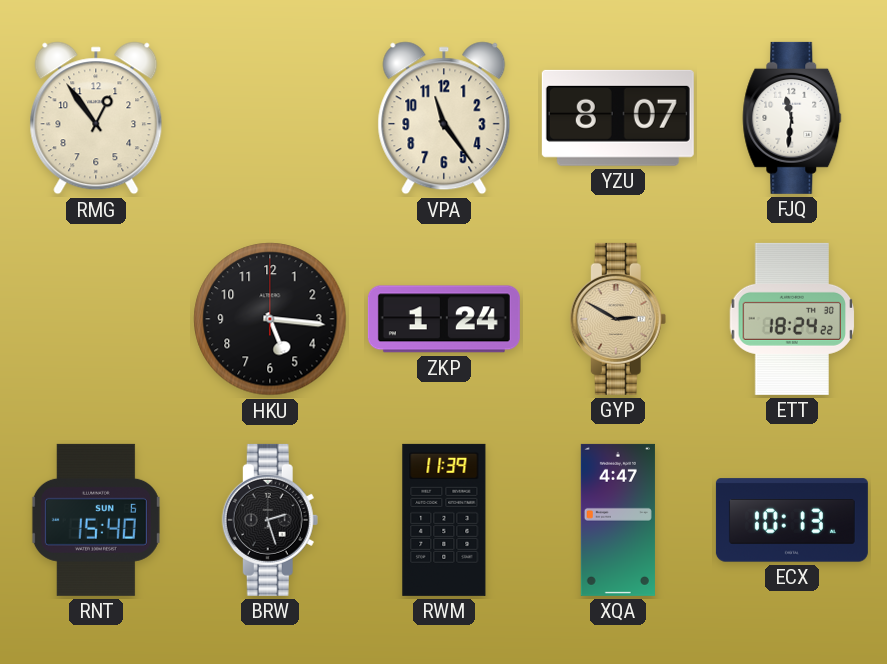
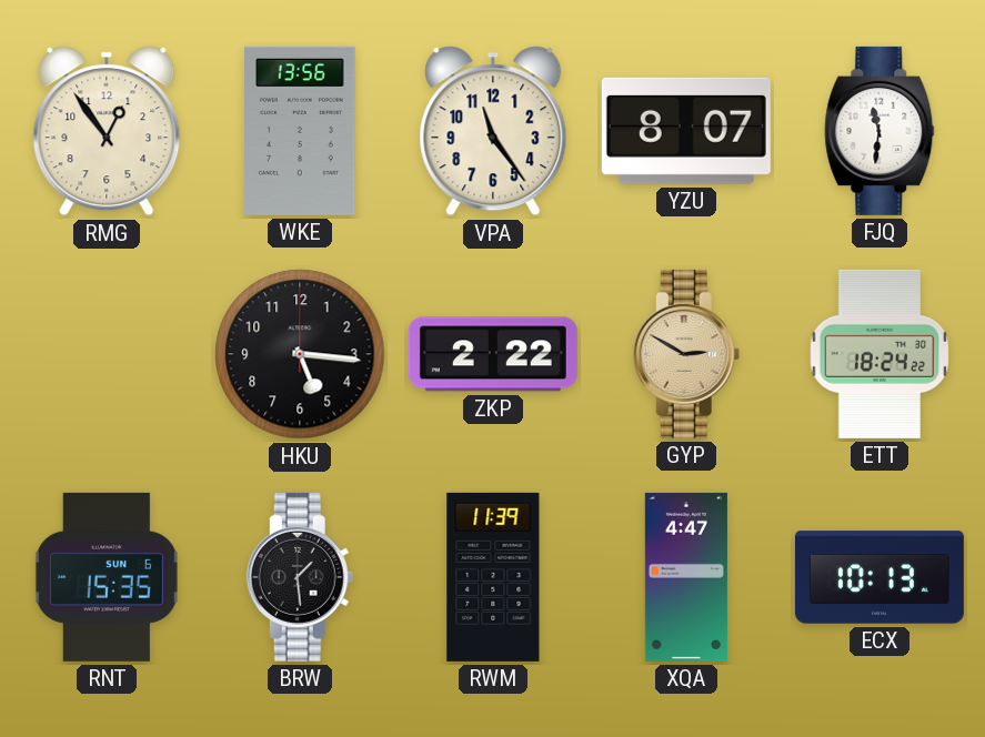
WKE: none -> 13:56
ZKP: 1:24 -> 2:22
RNT: 15:40 -> 15:35
BRW: 2:27 -> 1:29
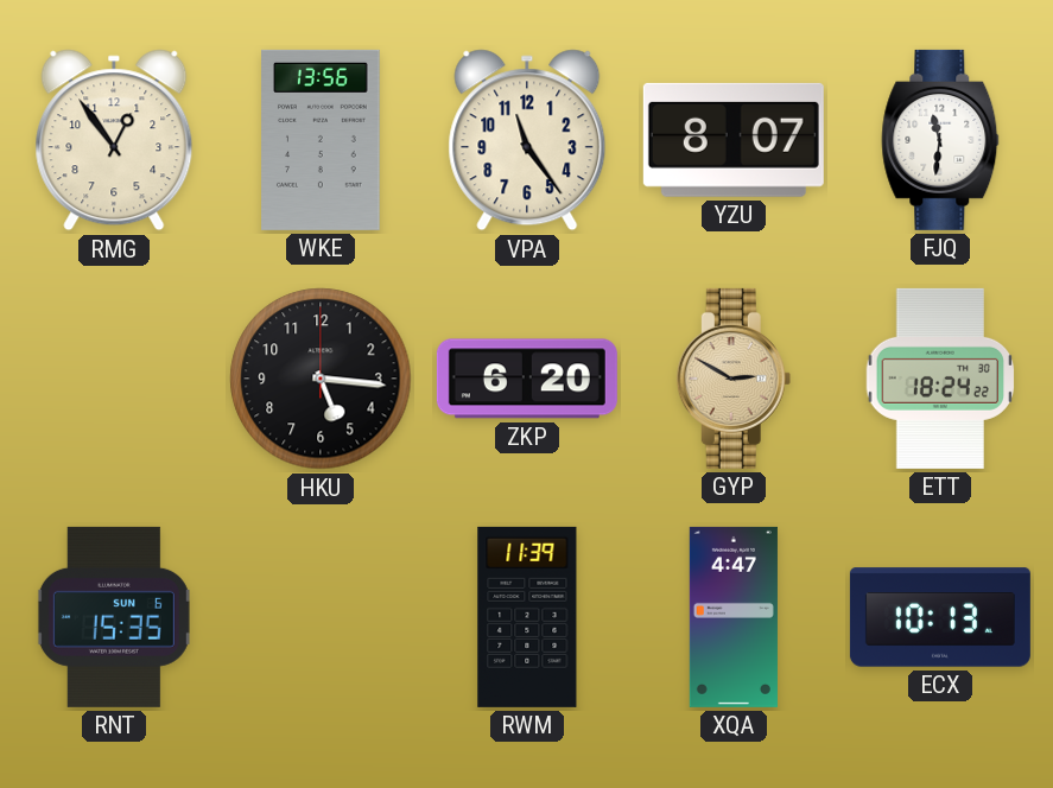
ZKP: 2:22 -> 6:20
BRW: 1:29 -> none
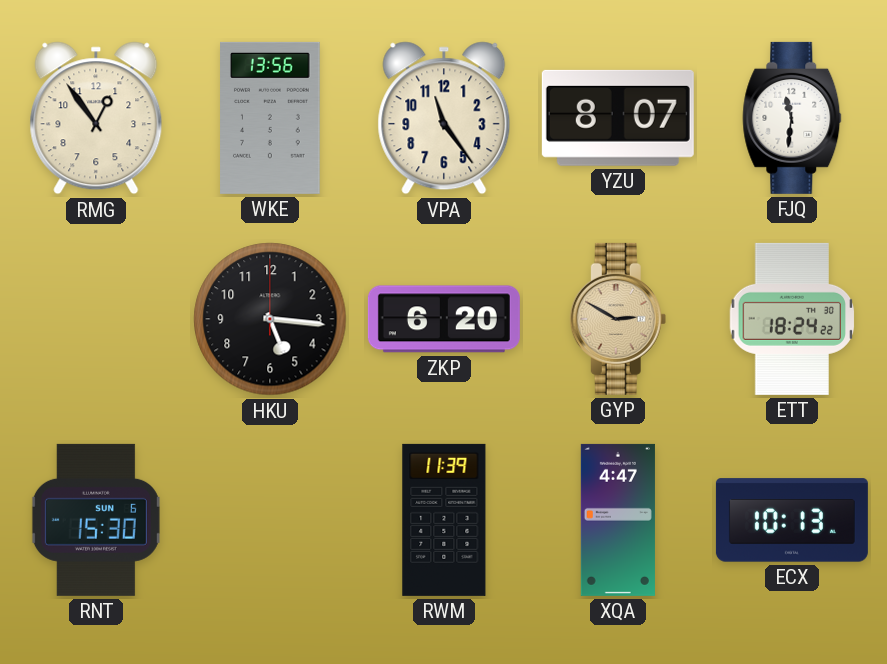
RNT: 15:35 -> 15:30
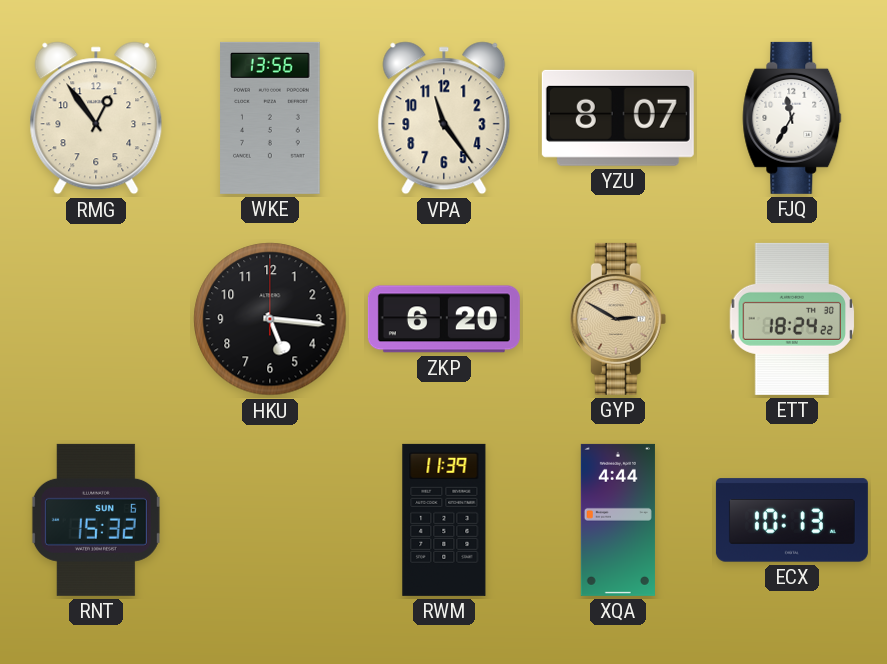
FJQ: 11:31 -> 11:35
RNT: 15:30 -> 15:32
XQA: 4:47 -> 4:44
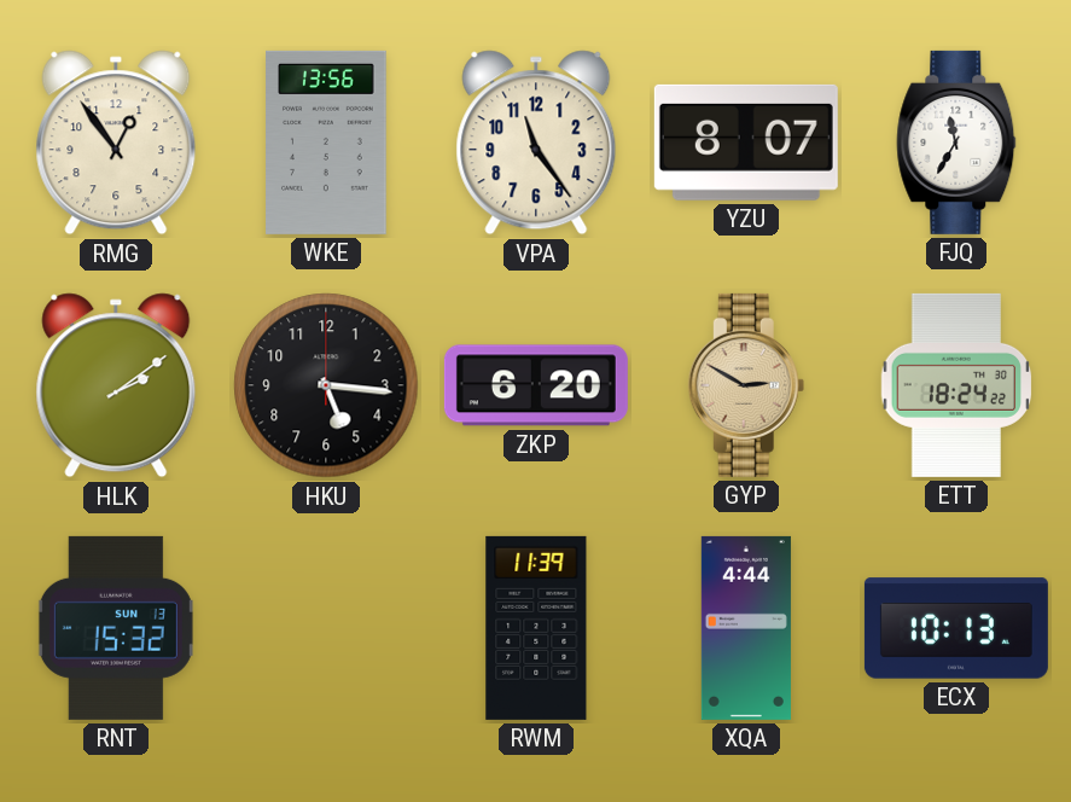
HLK: none -> 2:09
RNT date: SUN 6 -> SUN 13
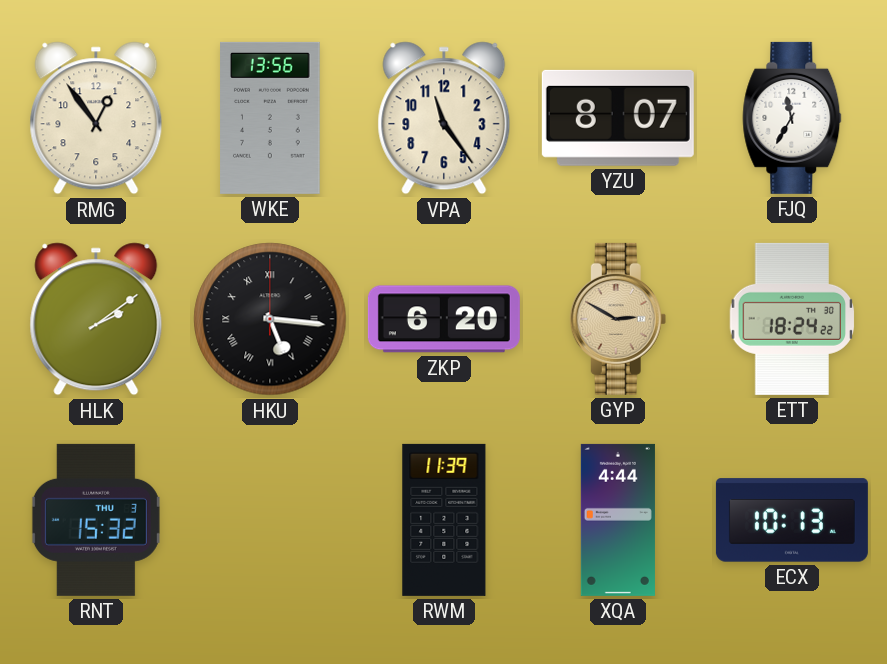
HKU numerals: Arabic -> Roman
RNT date: SUN 13 -> THU 3
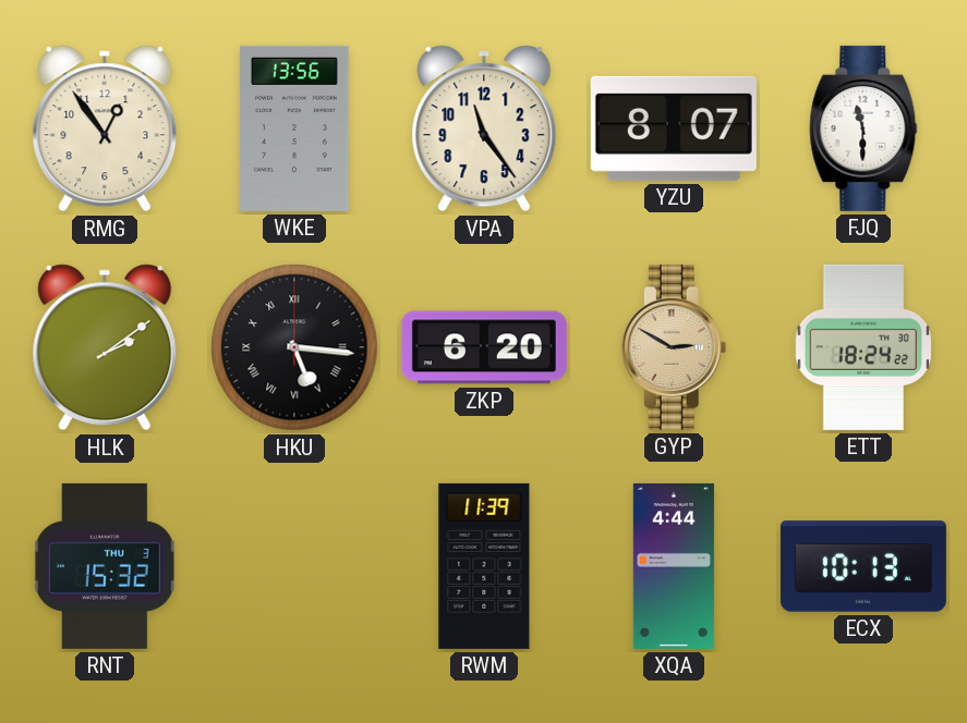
FJQ: 11:35 -> 11:30
